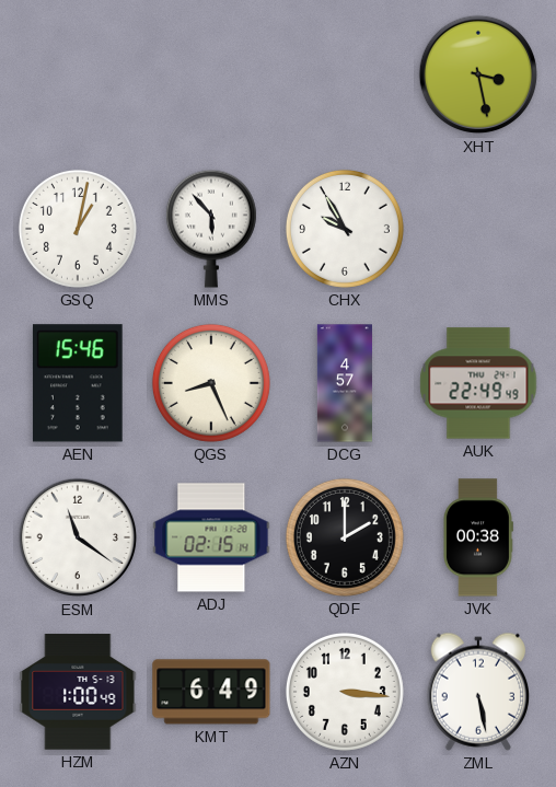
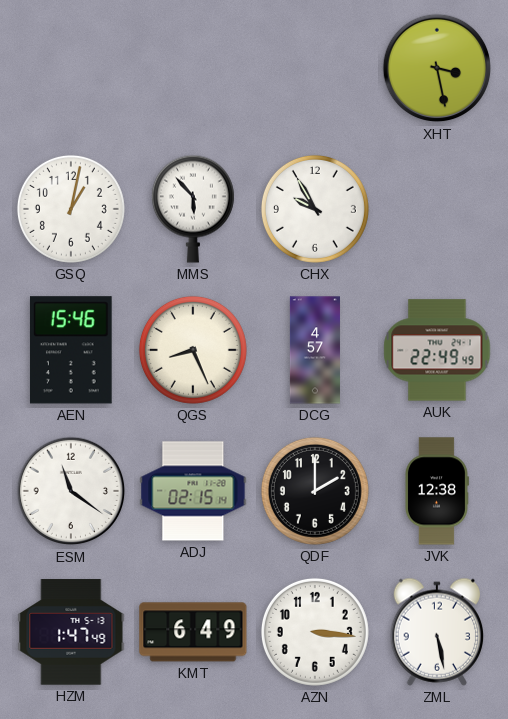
JVK: 00:38 -> 12:38
HZM: 1:00 -> 1:47
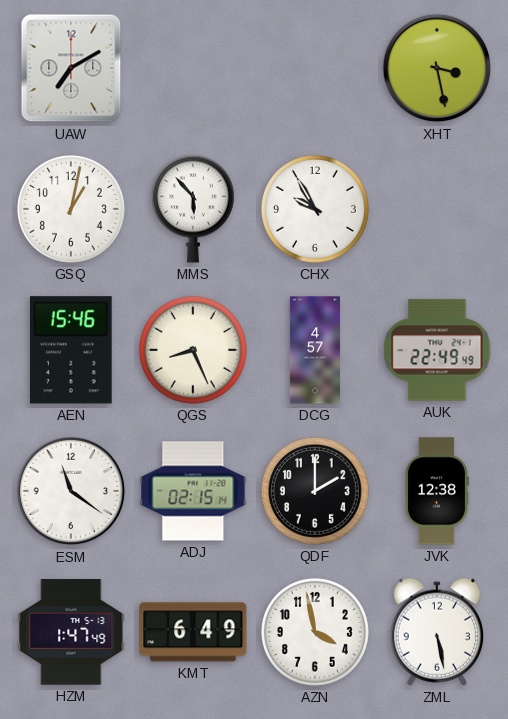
UAW: none -> 7:10
AZN: 3:16 -> 3:58
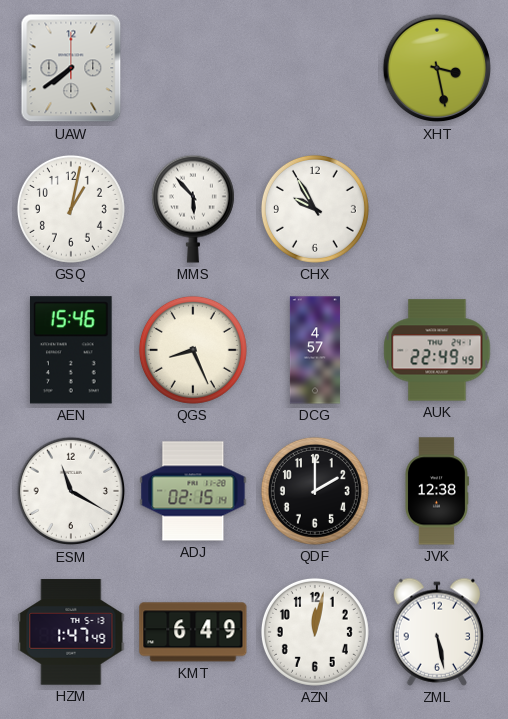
UAW: 7:10 -> 7:39
ESM: 11:21 -> 11:20
AZN: 3:58 -> 12:02
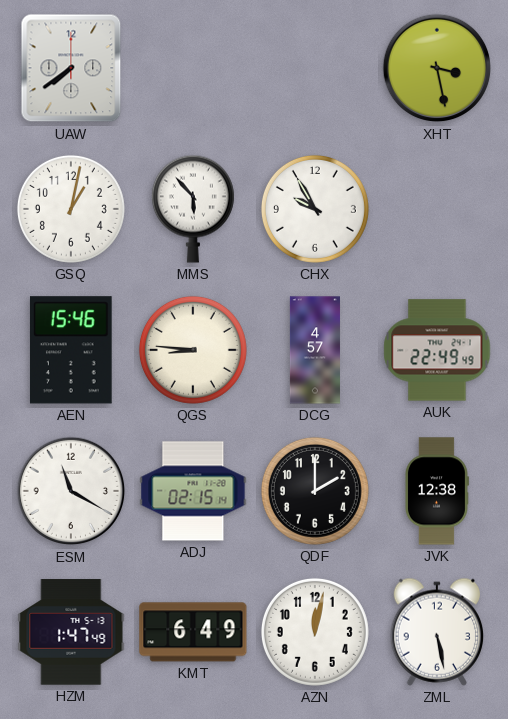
QGS: 8:26 -> 8:46
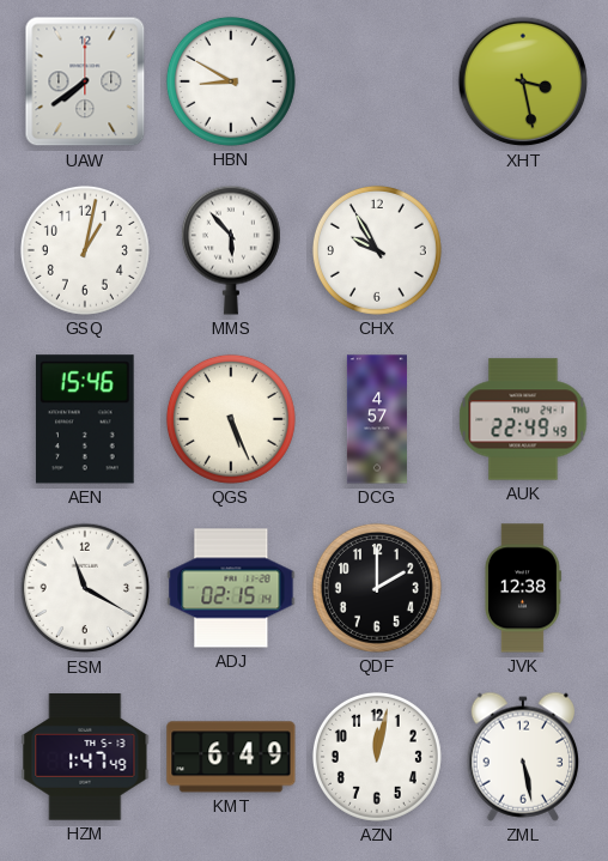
HBN: none -> 8:50
QGS: 8:46 -> 5:26
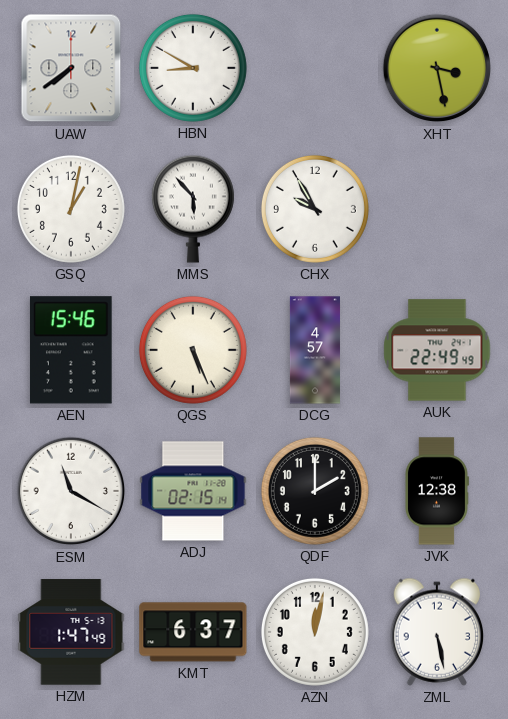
KMT: 6:49 -> 6:37
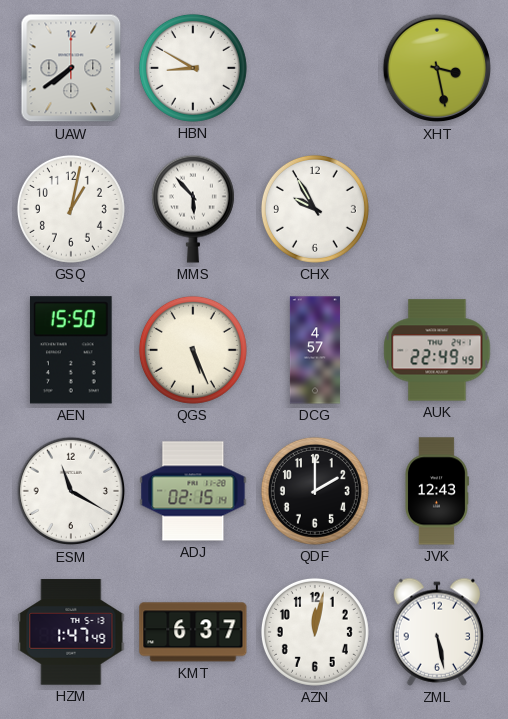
AEN: 15:46 -> 15:50
JVK: 12:38 -> 12:43
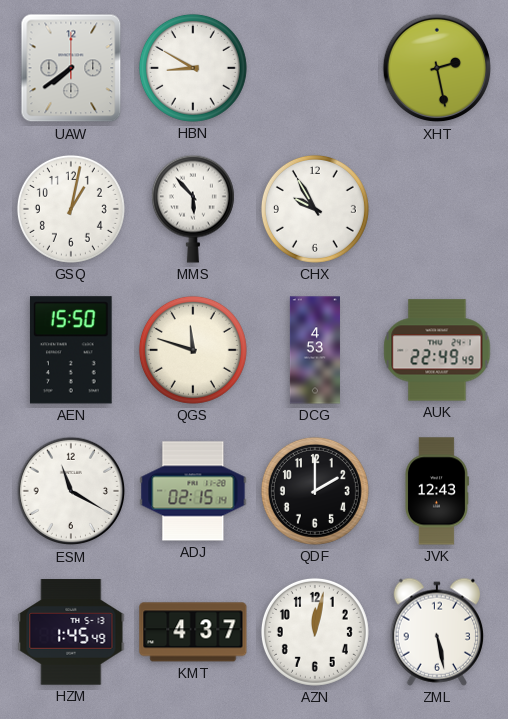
XHT: 3:28 -> 2:28
QGS: 5:26 -> 11:48
DCG: 4:57 -> 4:53
HZM: 1:47 -> 1:45
KMT: 6:37 -> 4:37
